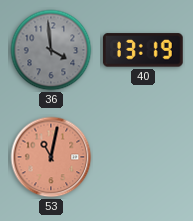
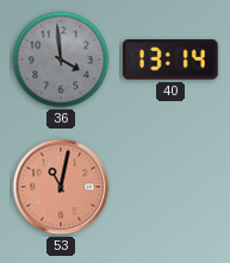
40: 13:19 -> 13:14
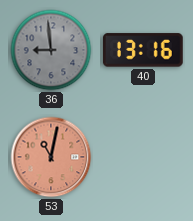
36: 3:59 -> 8:59
40: 13:14 -> 13:16
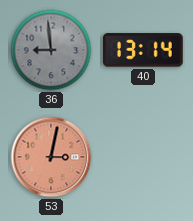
40: 13:16 -> 13:14
53: 11:02 -> 3:02
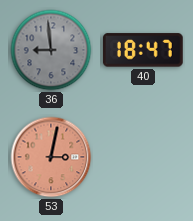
40: 13:14 -> 18:47
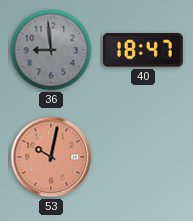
53: 3:02 -> 10:02
